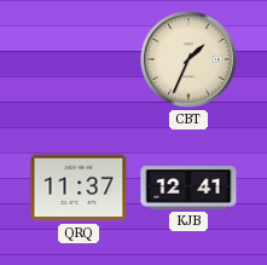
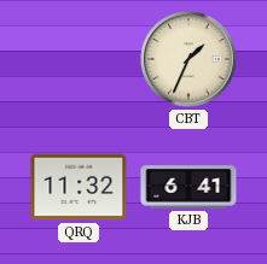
QRQ: 11:37 -> 11:32
KJB: 12:41 -> 6:41
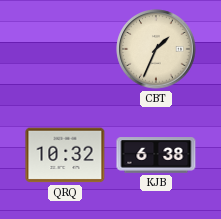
QRQ: 11:32 -> 10:32
KJB: 6:41 -> 6:38
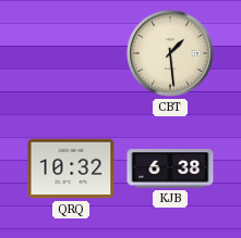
CBT: 1:34 -> 1:29
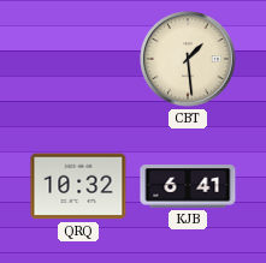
KJB: 6:38 -> 6:41
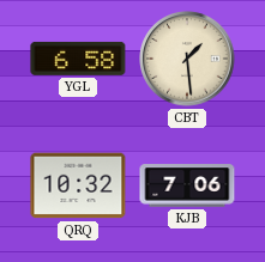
YGL: none -> 6:58
KJB: 6:41 -> 7:06
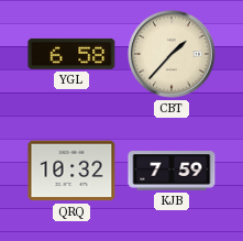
CBT: 1:29 -> 1:37
KJB: 7:06 -> 7:59
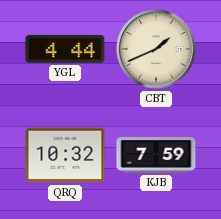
YGL: 6:58 -> 4:44
CBT: 1:37 -> 1:41
